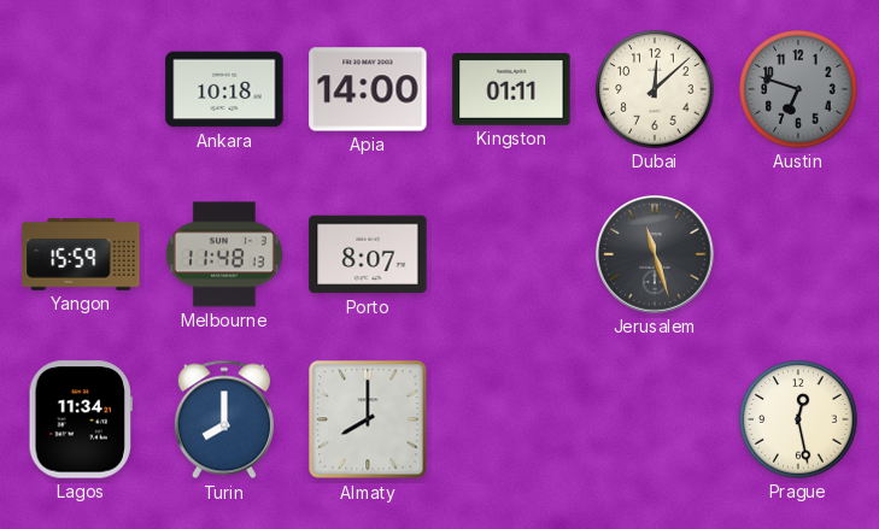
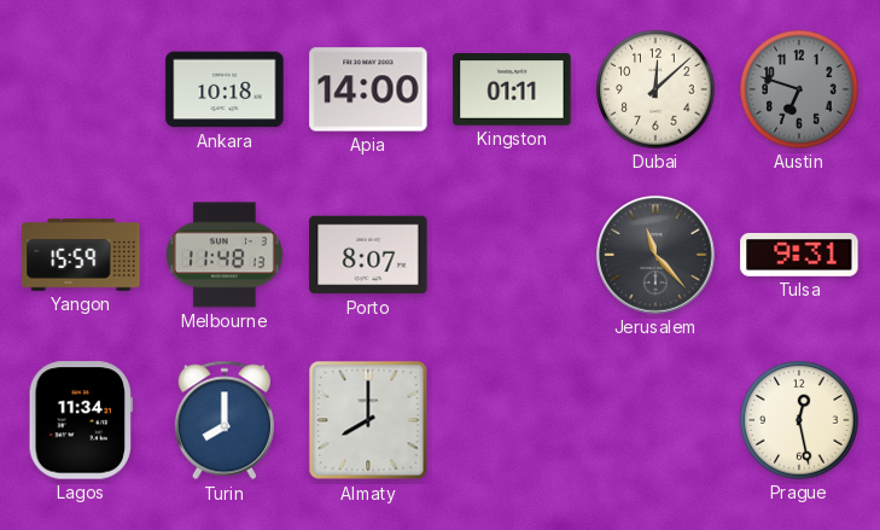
Jerusalem: 11:27 -> 11:23
Tulsa: none -> 9:31
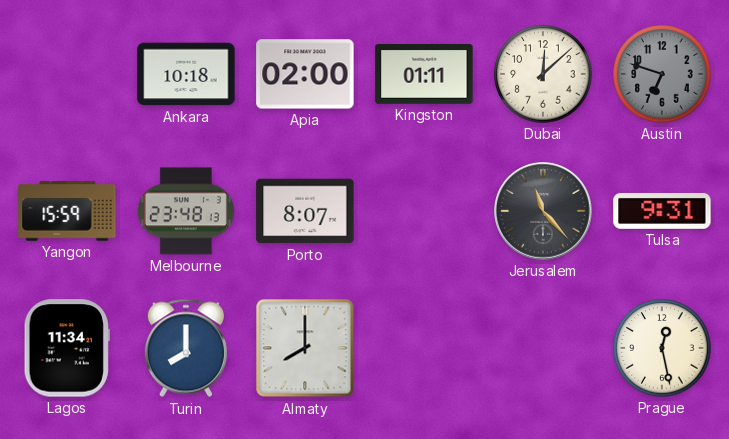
Apia: 14:00 -> 02:00
Melbourne: 11:48 -> 23:48
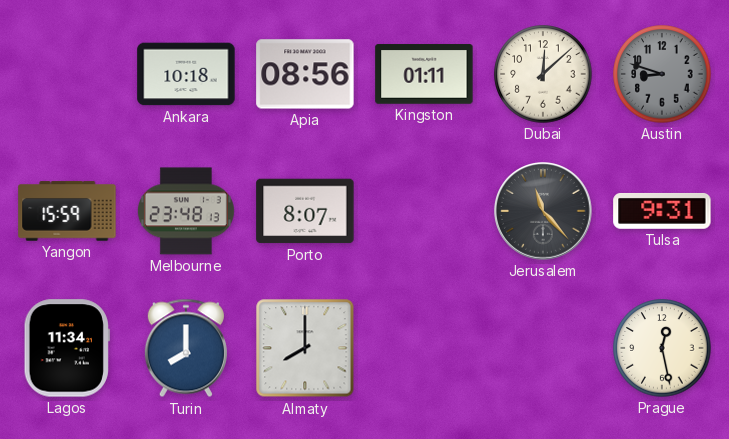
Apia: 02:00 -> 08:56
Austin: 6:48 -> 8:48
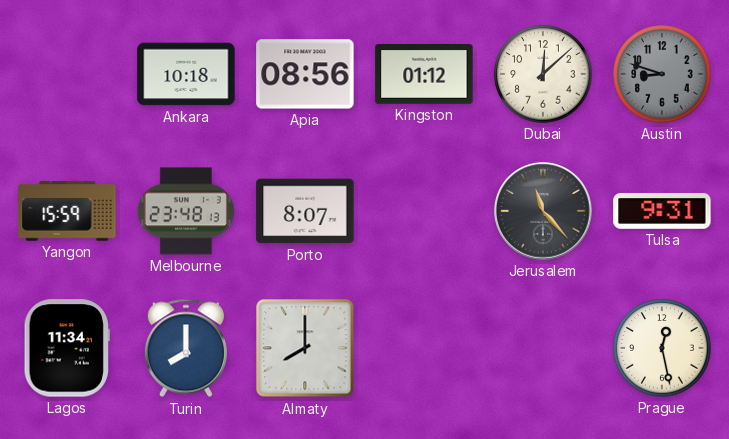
Kingston: 01:11 -> 01:12
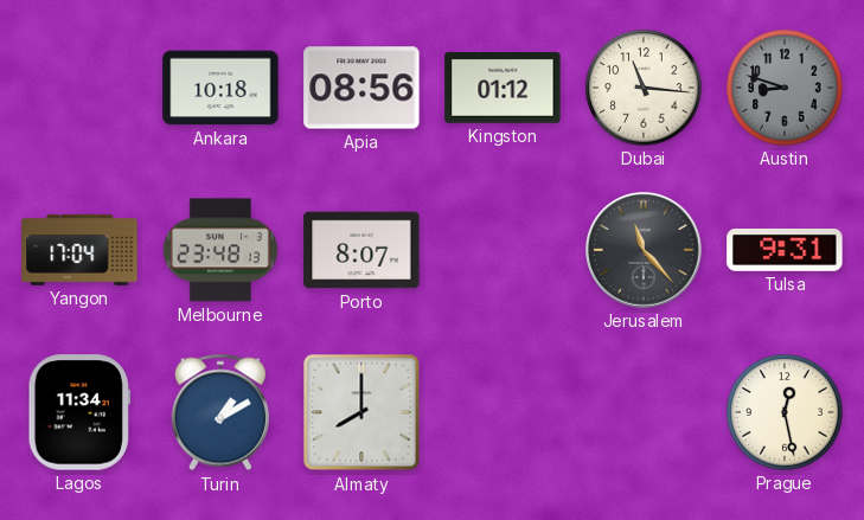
Dubai: 12:08 -> 11:16
Yangon: 15:59 -> 17:04
Turin: 8:00 -> 1:10
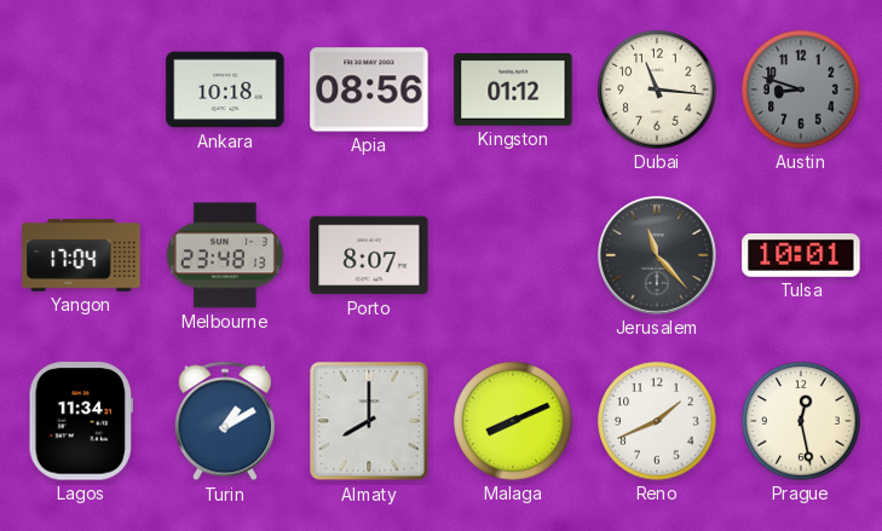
Tulsa: 9:31 -> 10:01
Malaga: none -> 8:11
Reno: none -> 1:41
